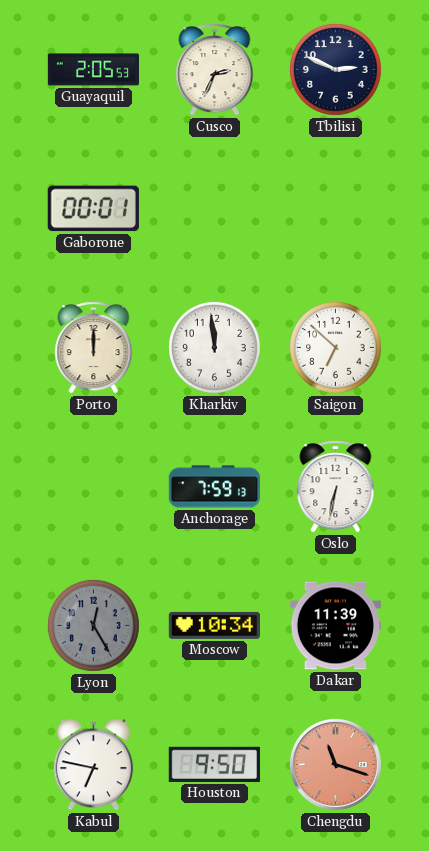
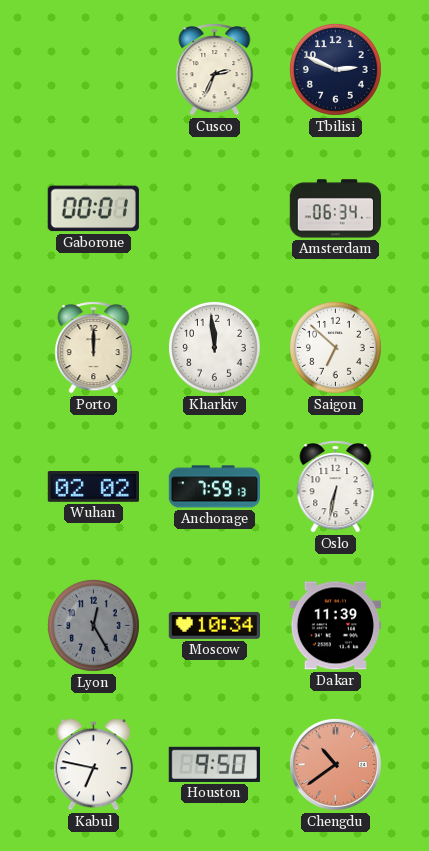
Guayaquil: 2:05 -> none
Amsterdam: none -> 06:34
Wuhan: none -> 02:02
Chengdu: 11:18 -> 10:39
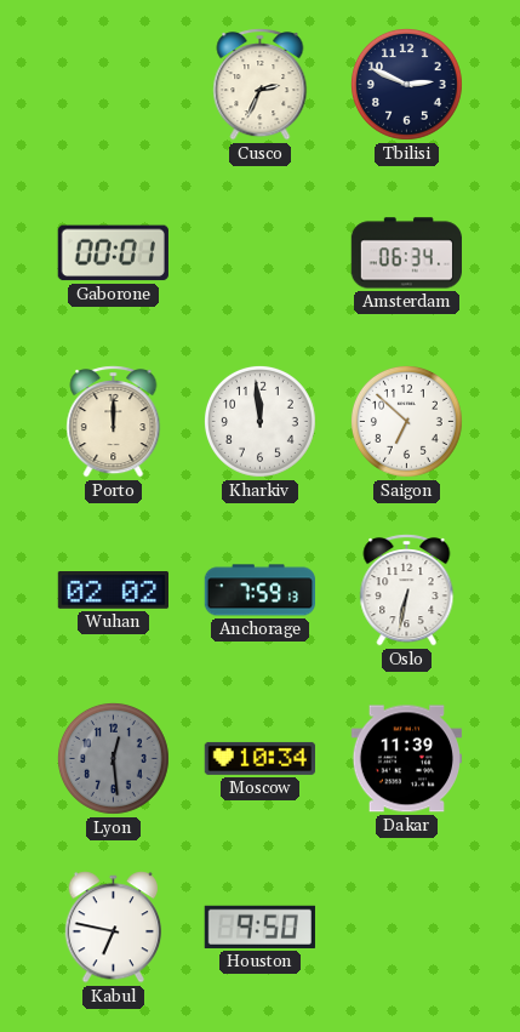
Lyon: 12:25 -> 12:29
Chengdu: 10:39 -> none
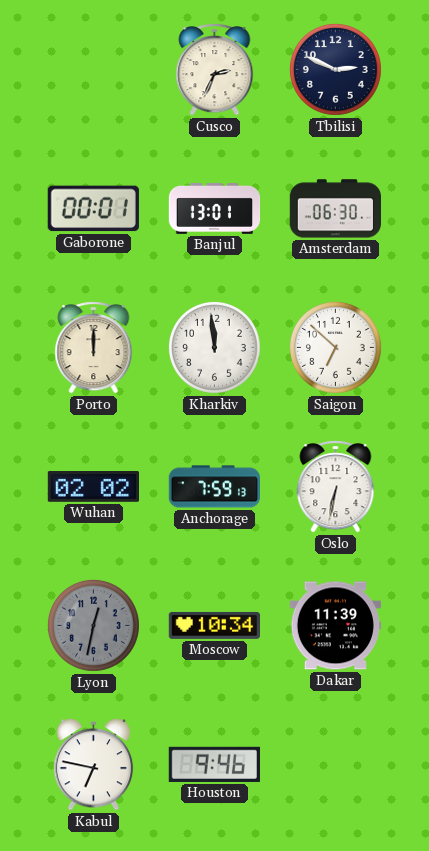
Banjul: none -> 13:01
Amsterdam: 06:34 -> 06:30
Lyon: 12:29 -> 12:32
Houston: 9:50 -> 9:46
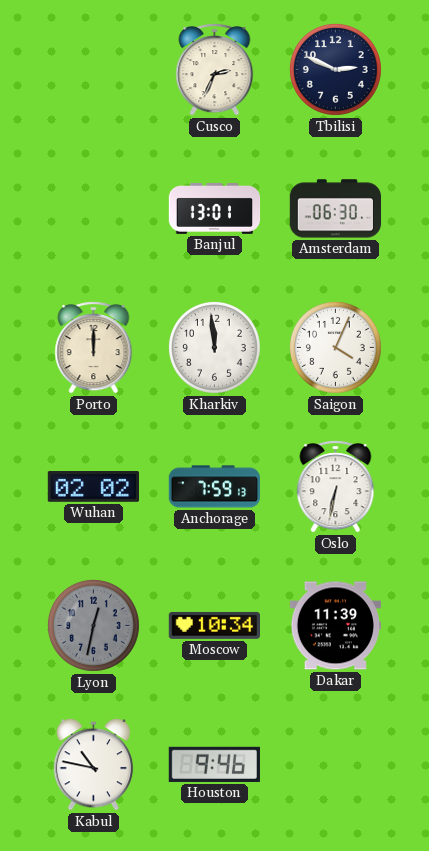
Gaborone: 00:01 -> none
Saigon: 6:52 -> 4:04
Kabul: 6:47 -> 10:47
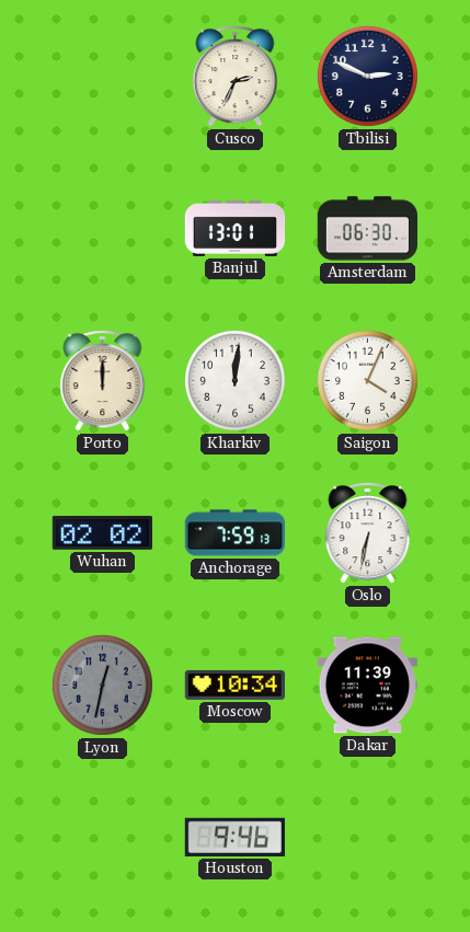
Kharkiv: 11:59 -> 12:01
Kabul: 10:47 -> none
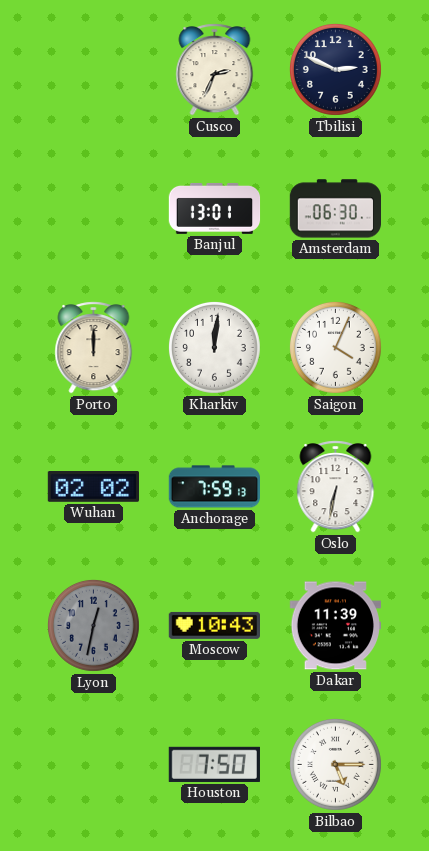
Moscow: 10:34 -> 10:43
Houston: 9:46 -> 7:50
Bilbao: none -> 5:15
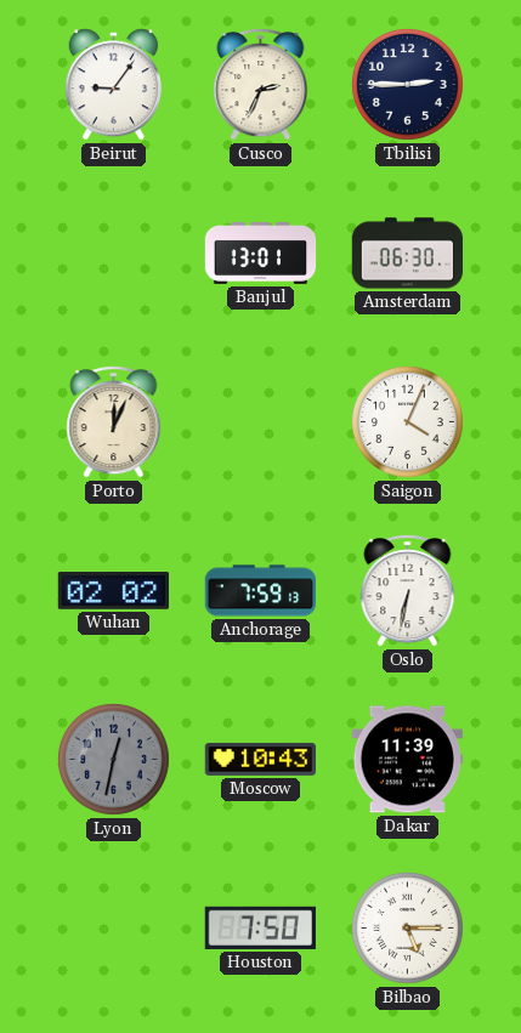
Beirut: none -> 9:06
Tbilisi: 2:49 -> 2:45
Porto: 12:00 -> 12:04
Kharkiv: 12:01 -> none
